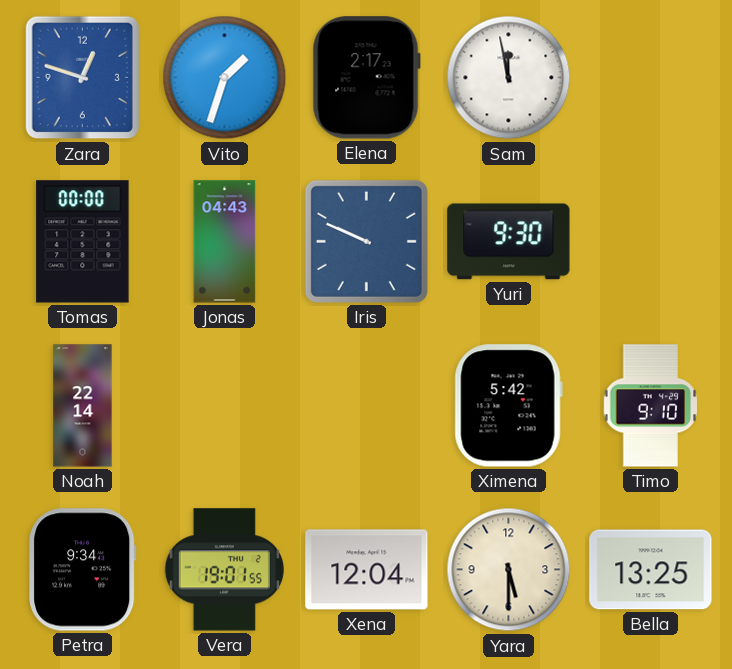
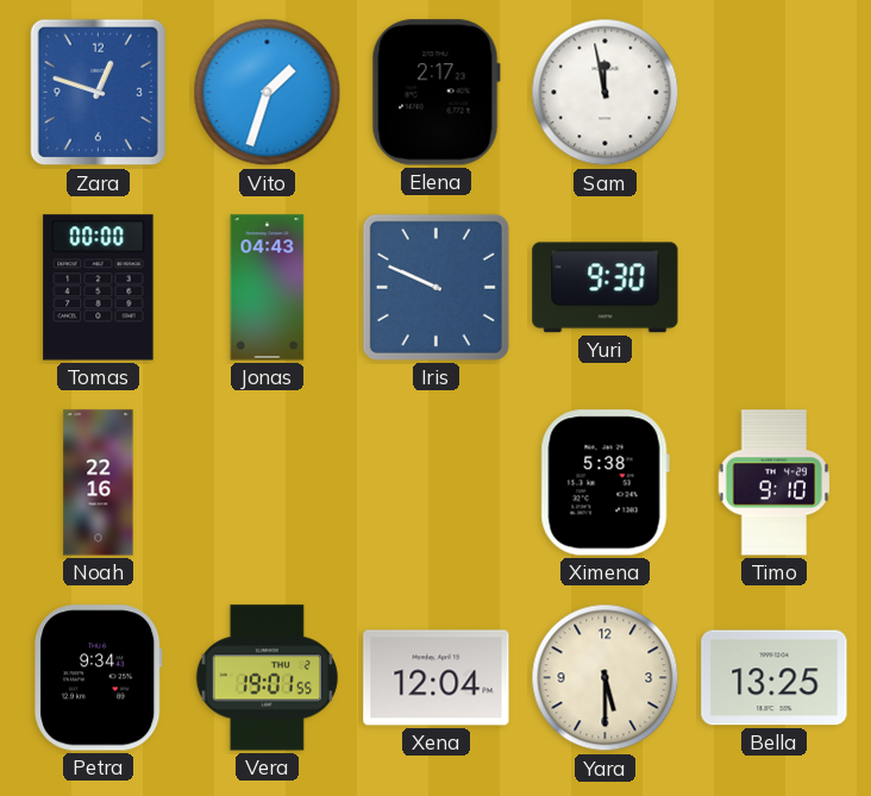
Noah: 22:14 -> 22:16
Ximena: 5:42 -> 5:38
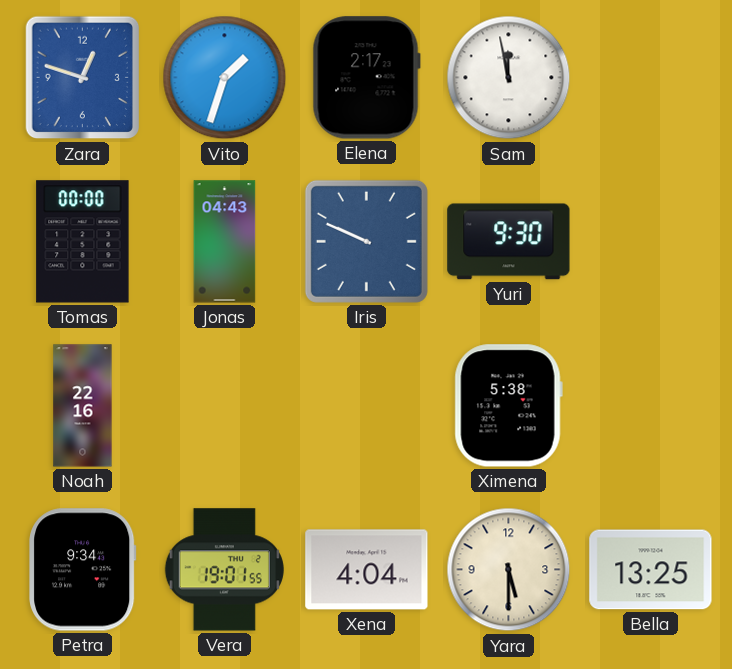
Timo: 9:10 -> none
Xena: 12:04 -> 4:04
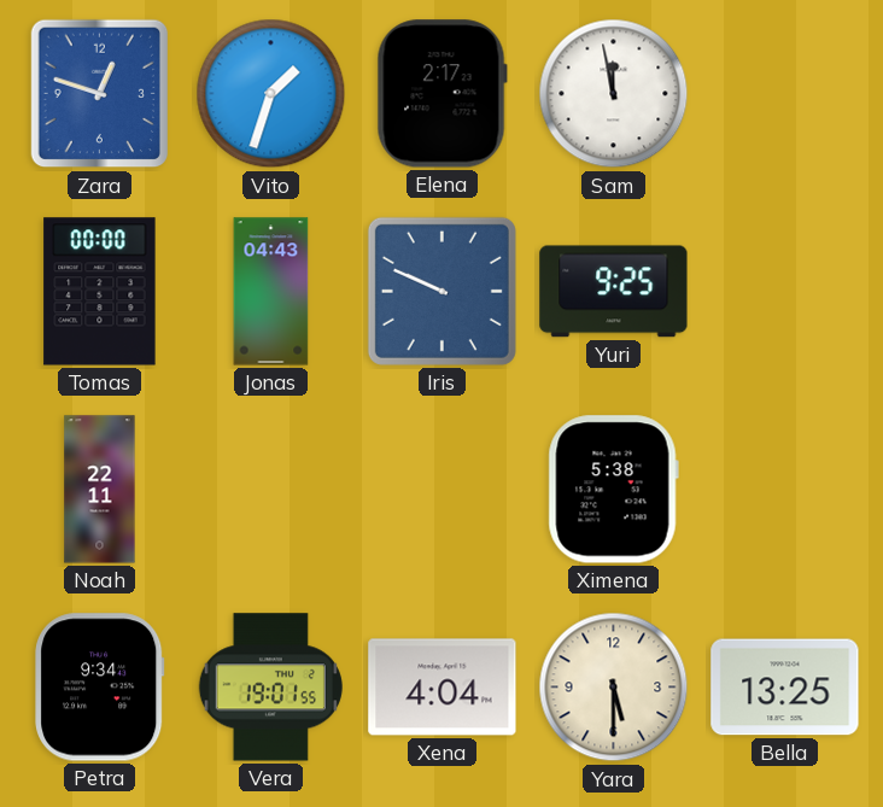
Yuri: 9:30 -> 9:25
Noah: 22:16 -> 22:11
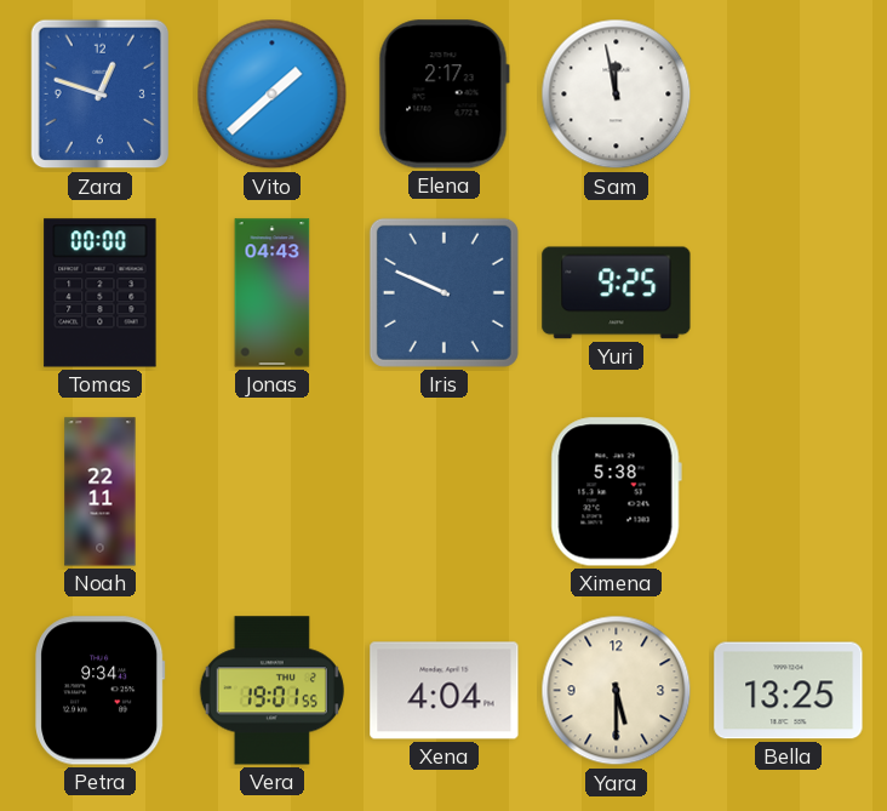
Vito: 1:33 -> 1:38
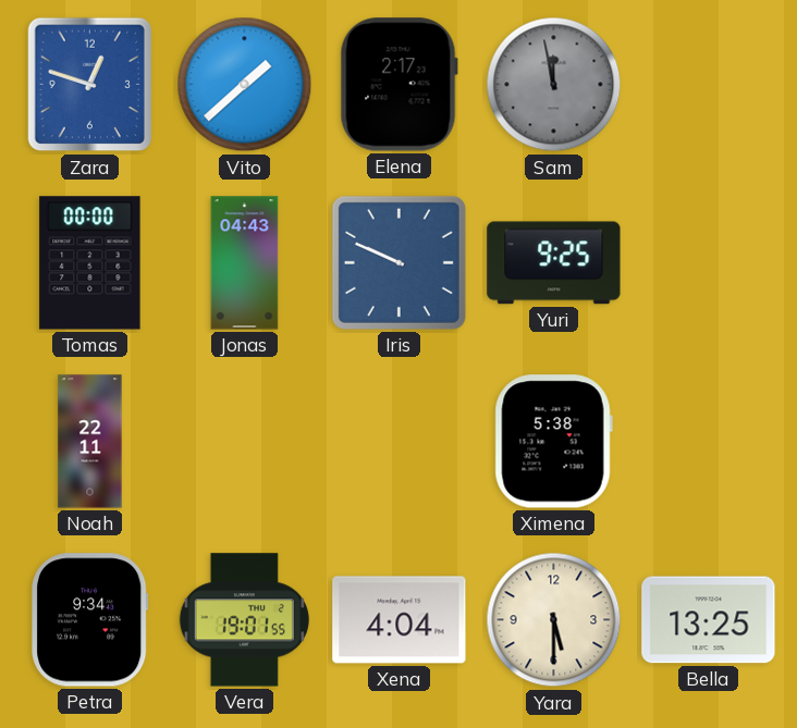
Sam dial: white -> grey
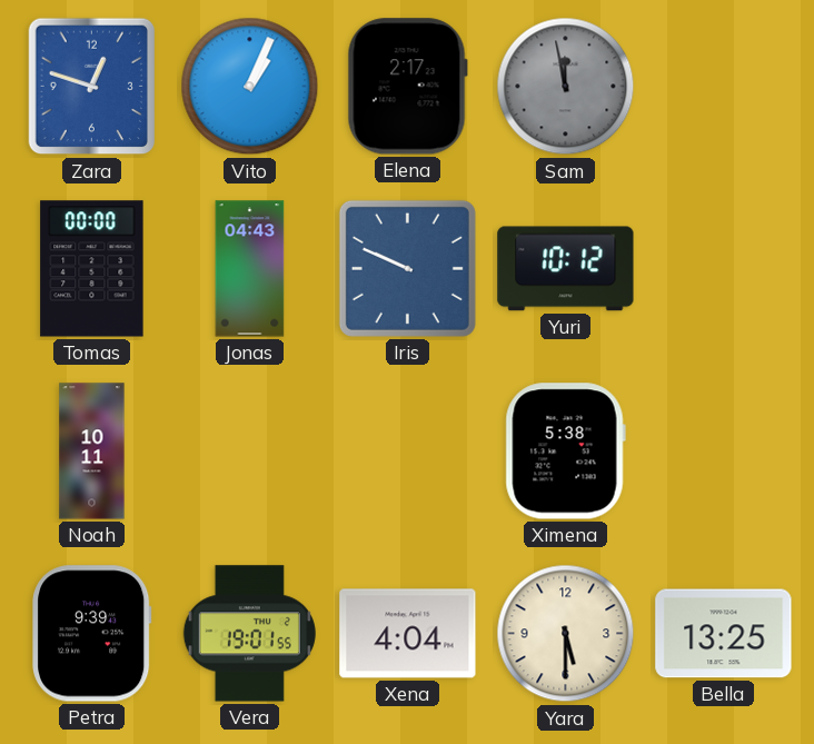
Vito: 1:38 -> 1:04
Yuri: 9:25 -> 10:12
Noah: 22:11 -> 10:11
Petra: 9:34 -> 9:39
